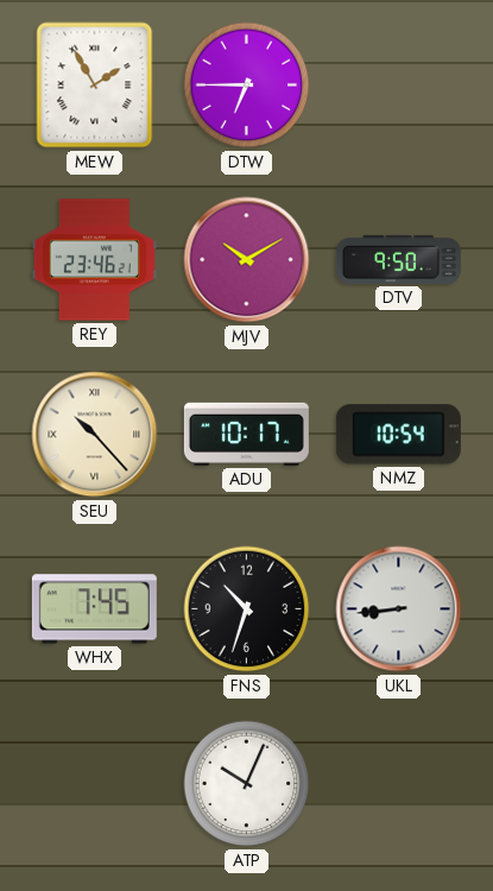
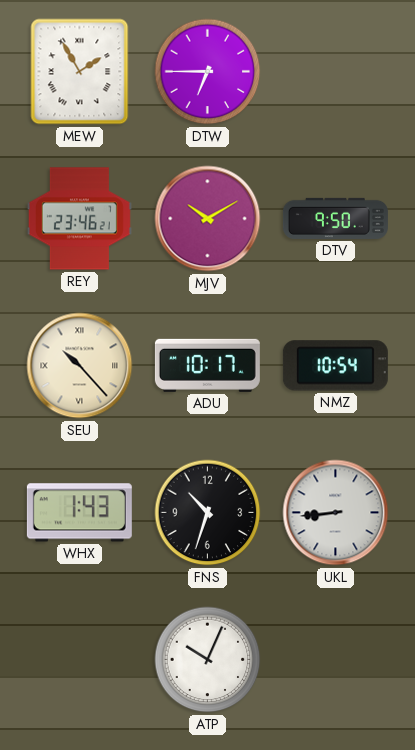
WHX: 7:45 -> 1:43
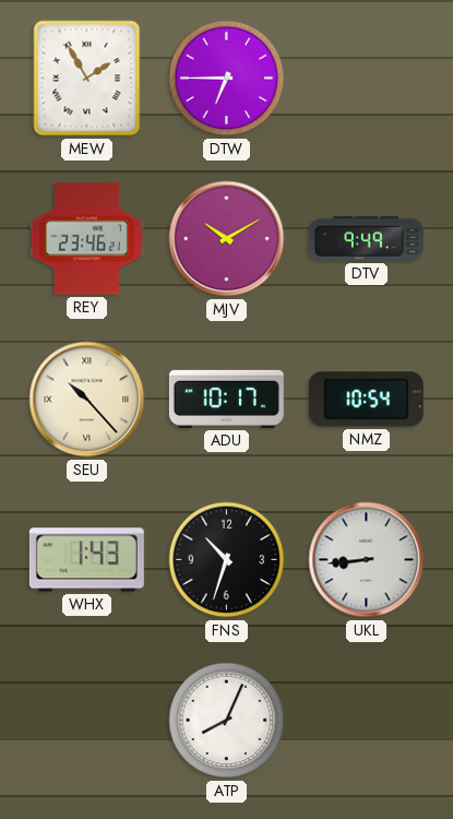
DTV: 9:50 -> 9:49
ATP: 10:04 -> 8:04
